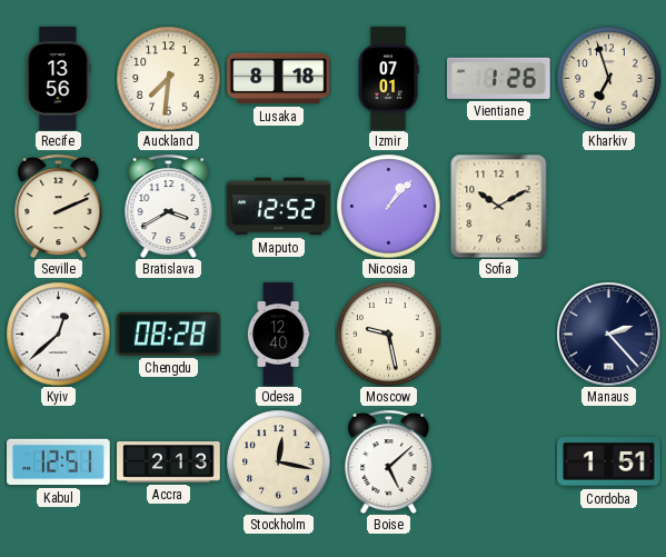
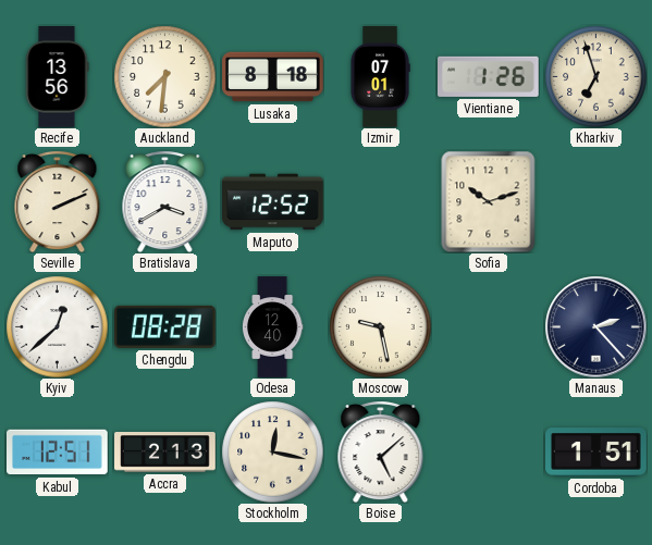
Nicosia: 1:07 -> none
Sofia: 10:10 -> 10:12
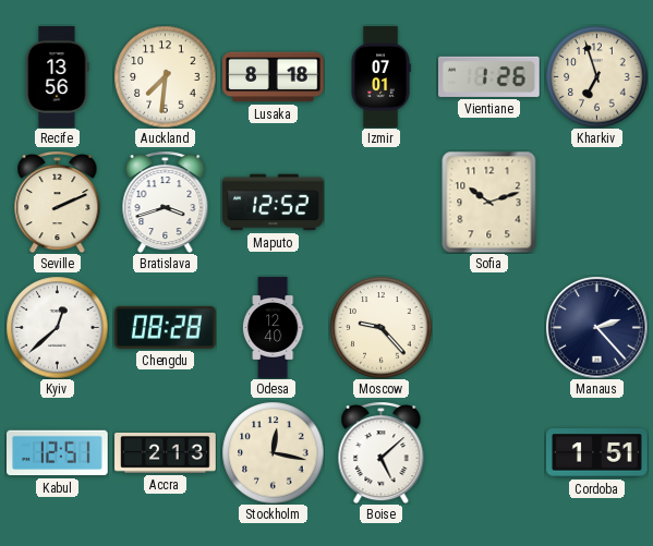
Bratislava: 3:40 -> 3:42
Moscow: 9:28 -> 9:23
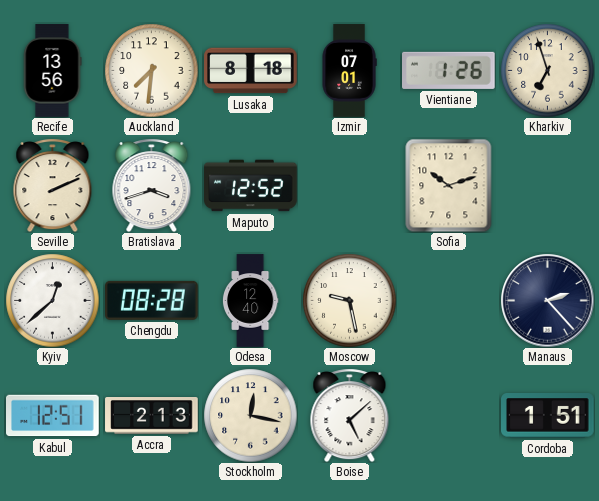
Moscow: 9:23 -> 9:28
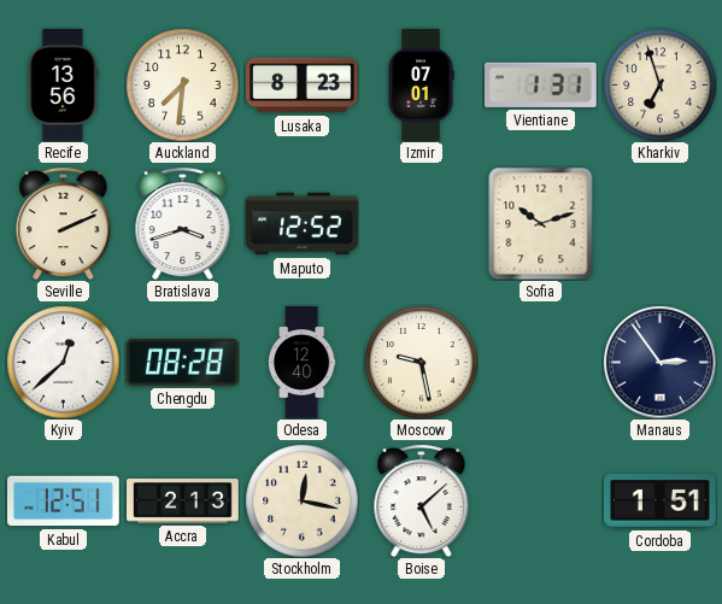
Lusaka: 8:18 -> 8:23
Vientiane: 1:26 -> 1:31
Manaus: 2:23 -> 2:54
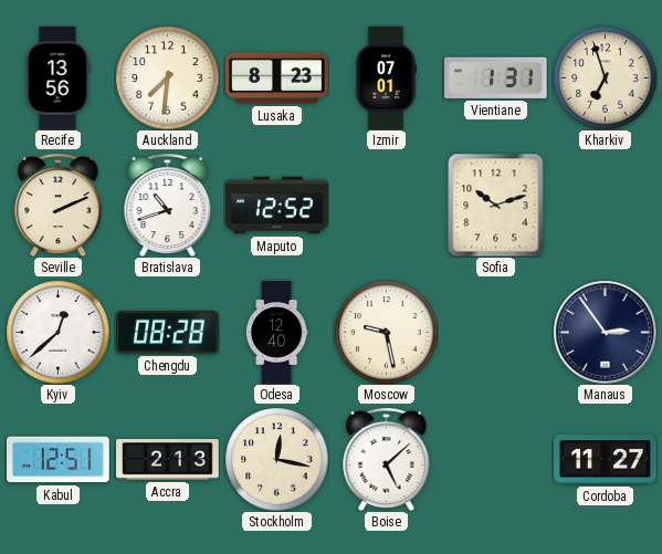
Bratislava: 3:42 -> 10:42
Cordoba: 1:51 -> 11:27
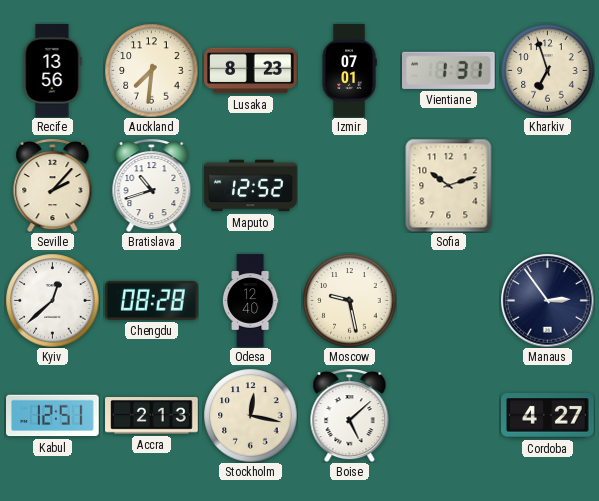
Seville: 2:11 -> 2:07
Cordoba: 11:27 -> 4:27
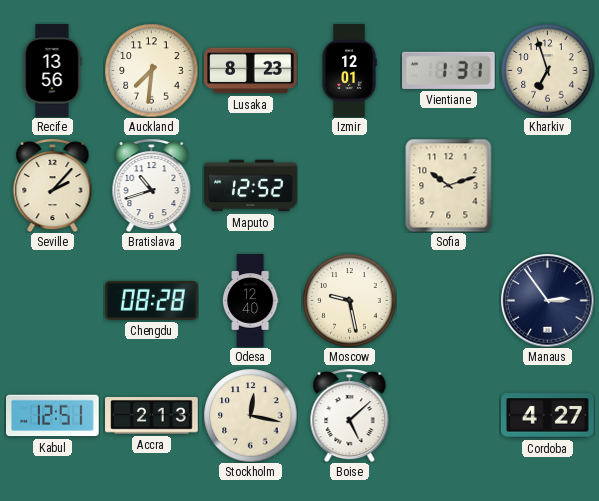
Izmir: 07:01 -> 12:01
Kyiv: 12:38 -> none
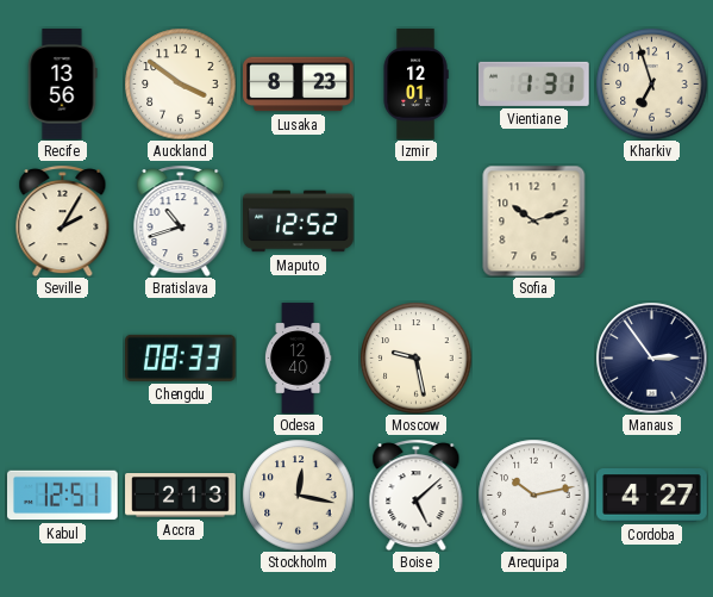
Auckland: 7:31 -> 3:51
Seville: 2:07 -> 2:05
Chengdu: 08:28 -> 08:33
Arequipa: none -> 10:13
